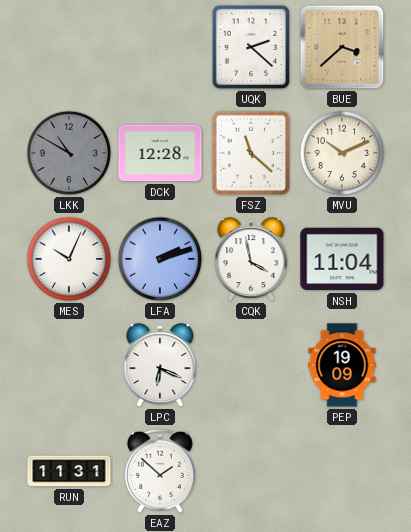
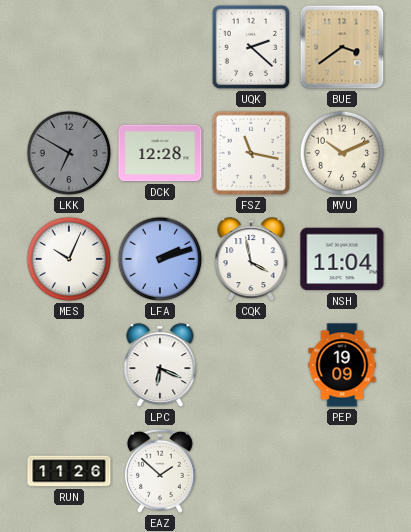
BUE: 3:38 -> 3:39
LKK: 10:50 -> 6:50
FSZ: 11:22 -> 11:17
RUN: 11:31 -> 11:26
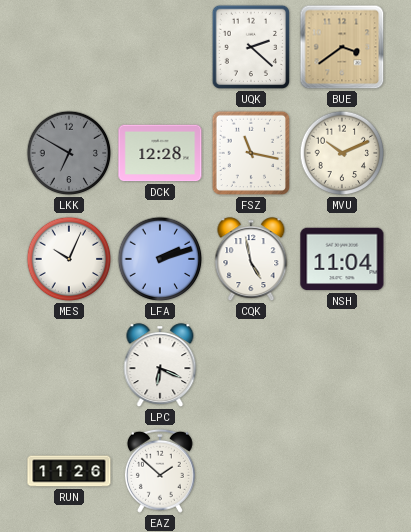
CQK: 3:58 -> 4:58
PEP: 19:09 -> none
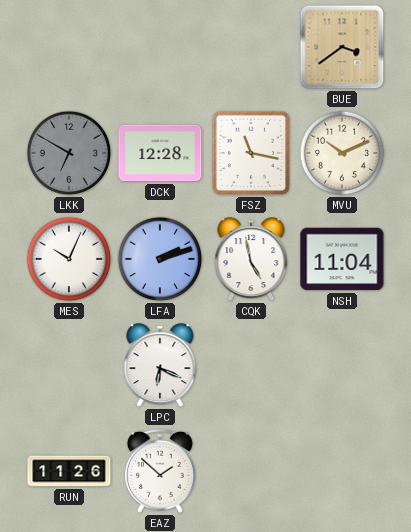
UQK: 2:22 -> none
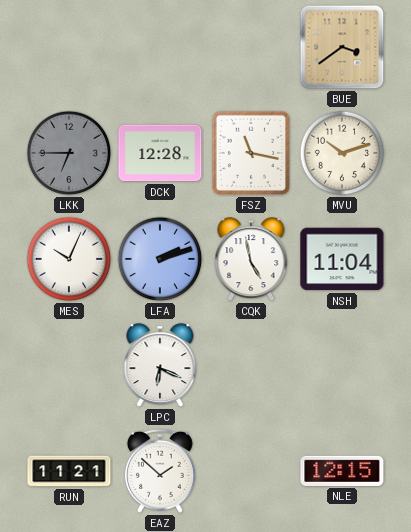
LKK: 6:50 -> 6:45
MVU: 10:11 -> 10:12
RUN: 11:26 -> 11:21
NLE: none -> 12:15
